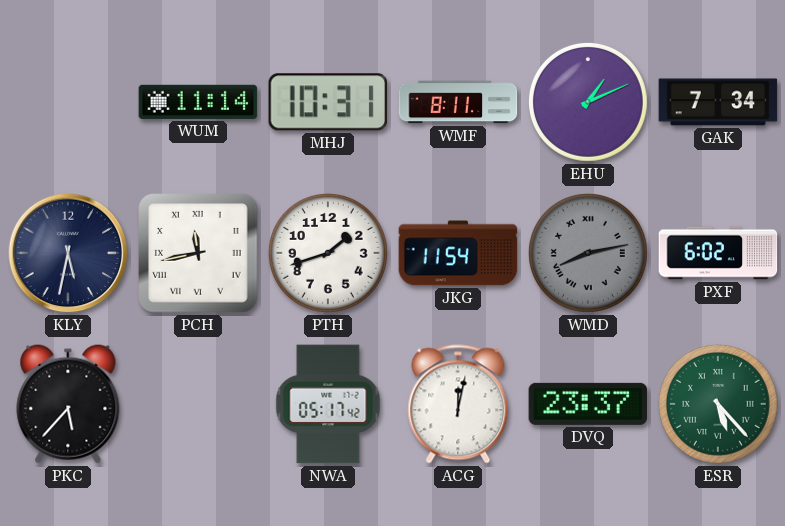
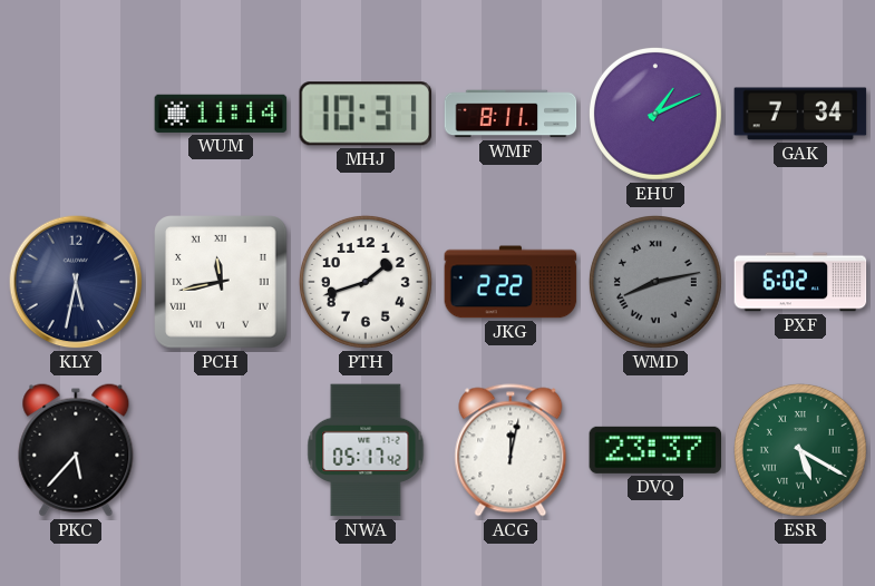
JKG: 11:54 -> 2:22
ESR: 5:23 -> 5:20
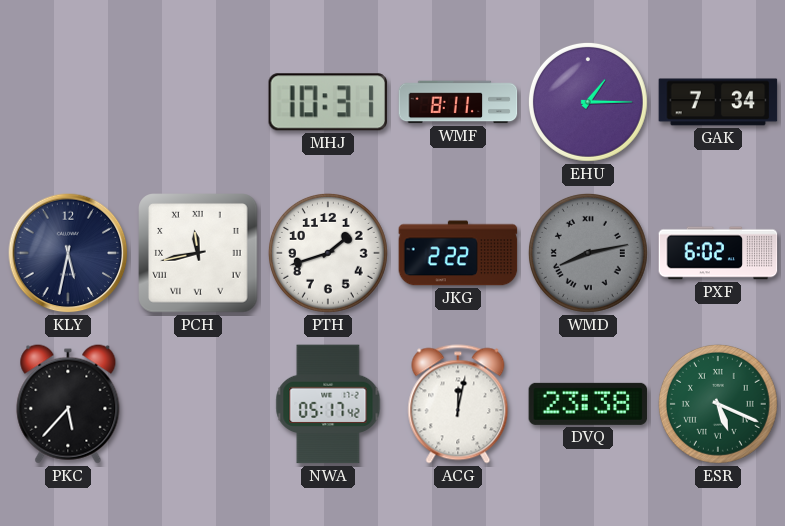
WUM: 11:14 -> none
EHU: 1:11 -> 1:15
DVQ: 23:37 -> 23:38
ESR: 5:20 -> 5:19
